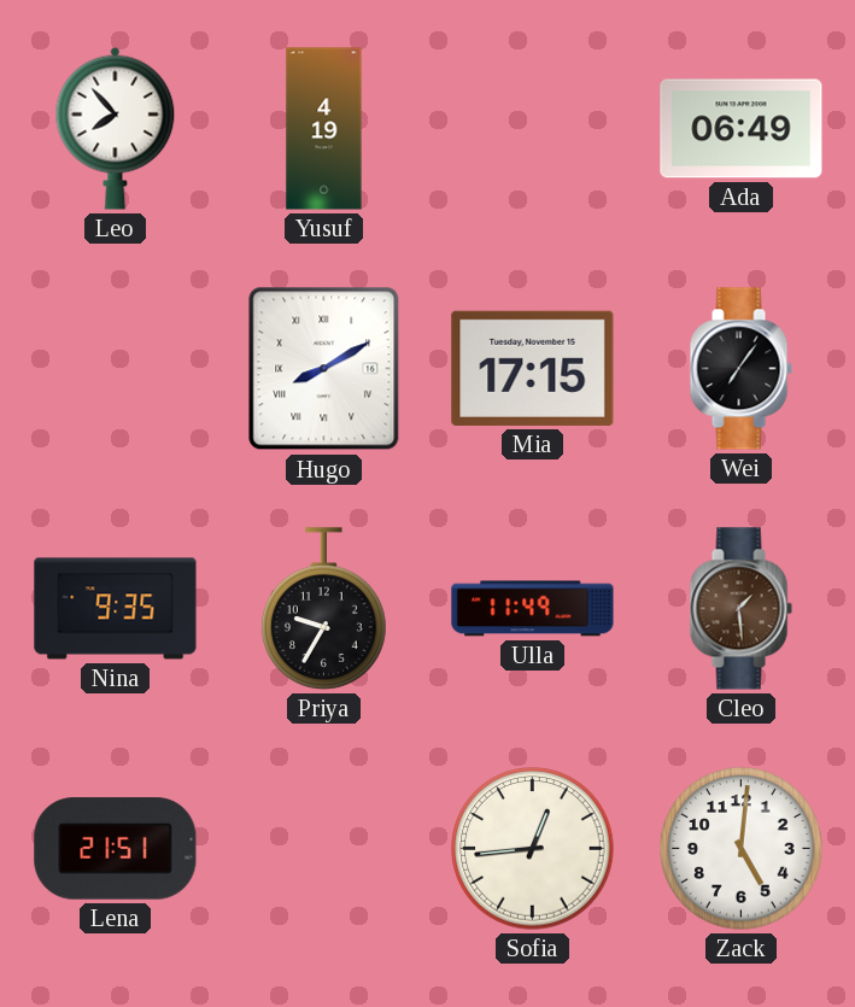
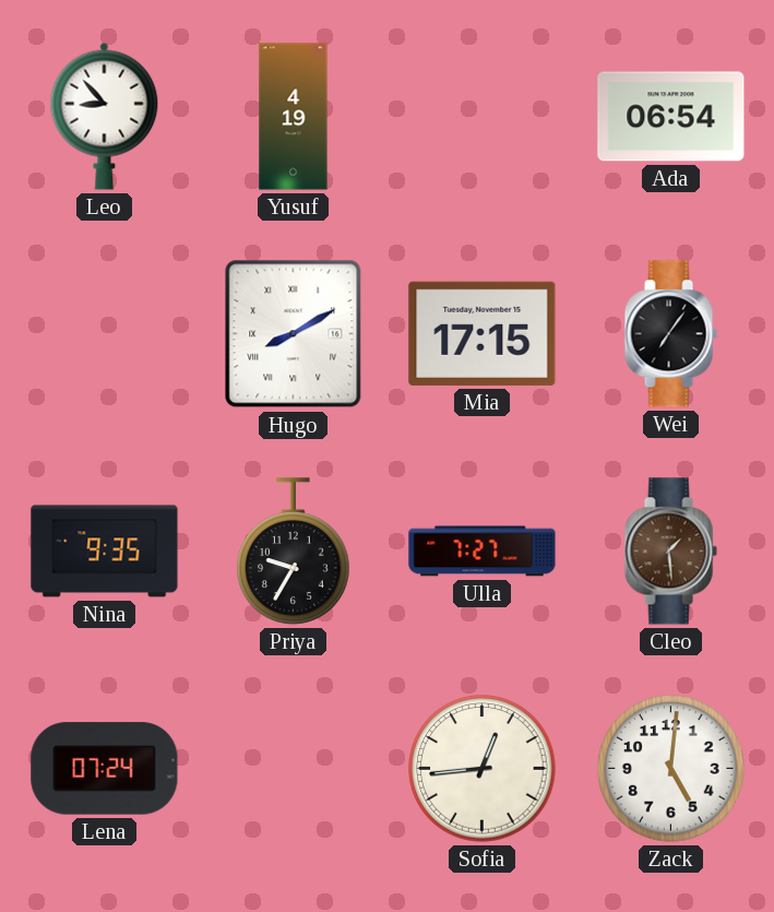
Leo: 7:53 -> 8:53
Ada: 06:49 -> 06:54
Ulla: 11:49 -> 7:27
Lena: 21:51 -> 07:24
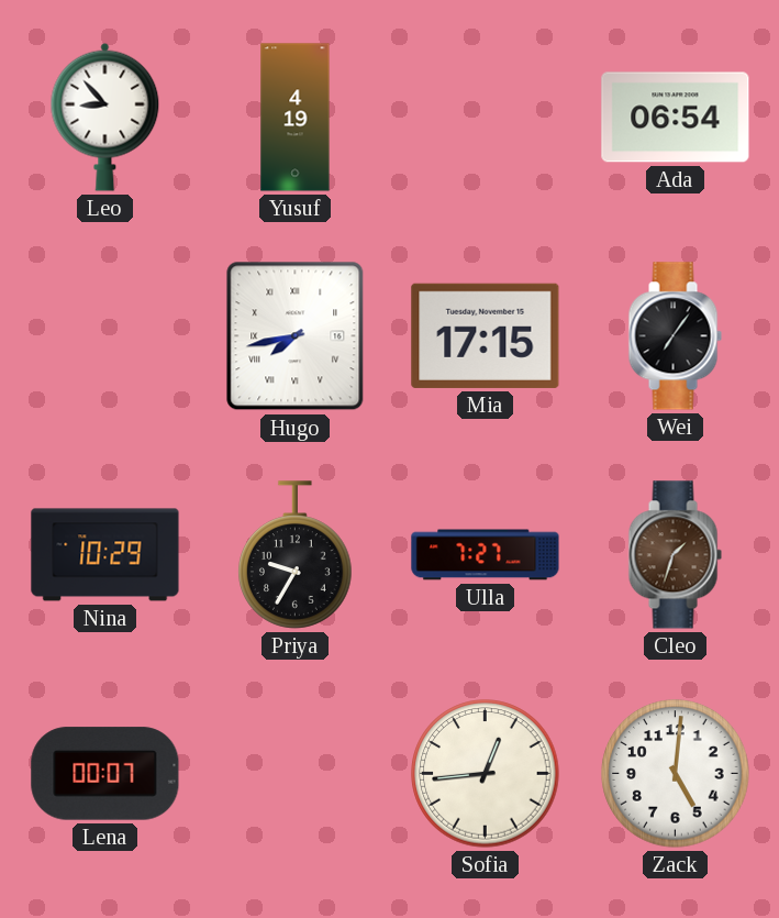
Hugo: 8:10 -> 7:43
Nina: 9:35 -> 10:29
Cleo: 1:29 -> 1:33
Lena: 07:24 -> 00:07
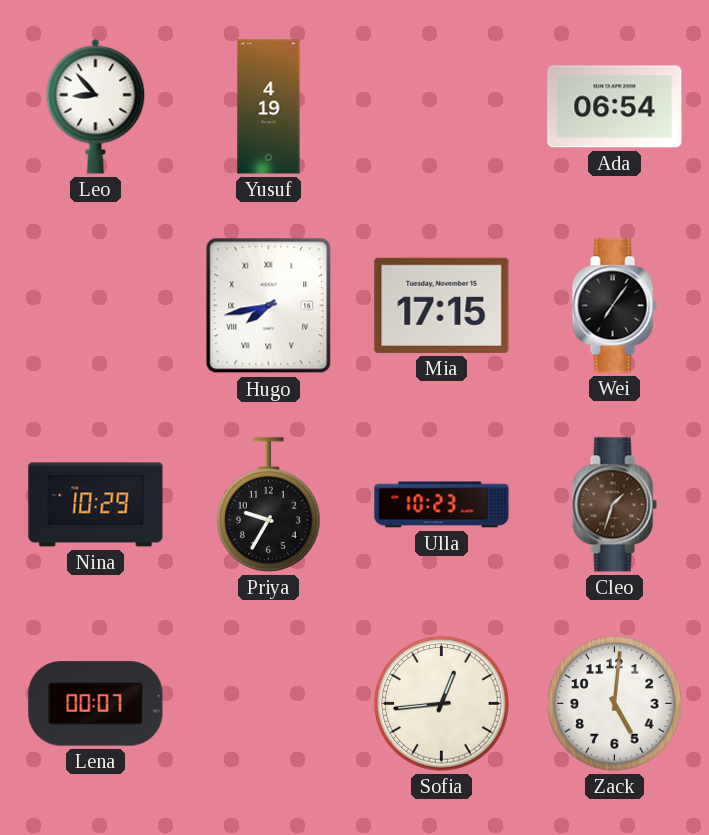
Ulla: 7:27 -> 10:23
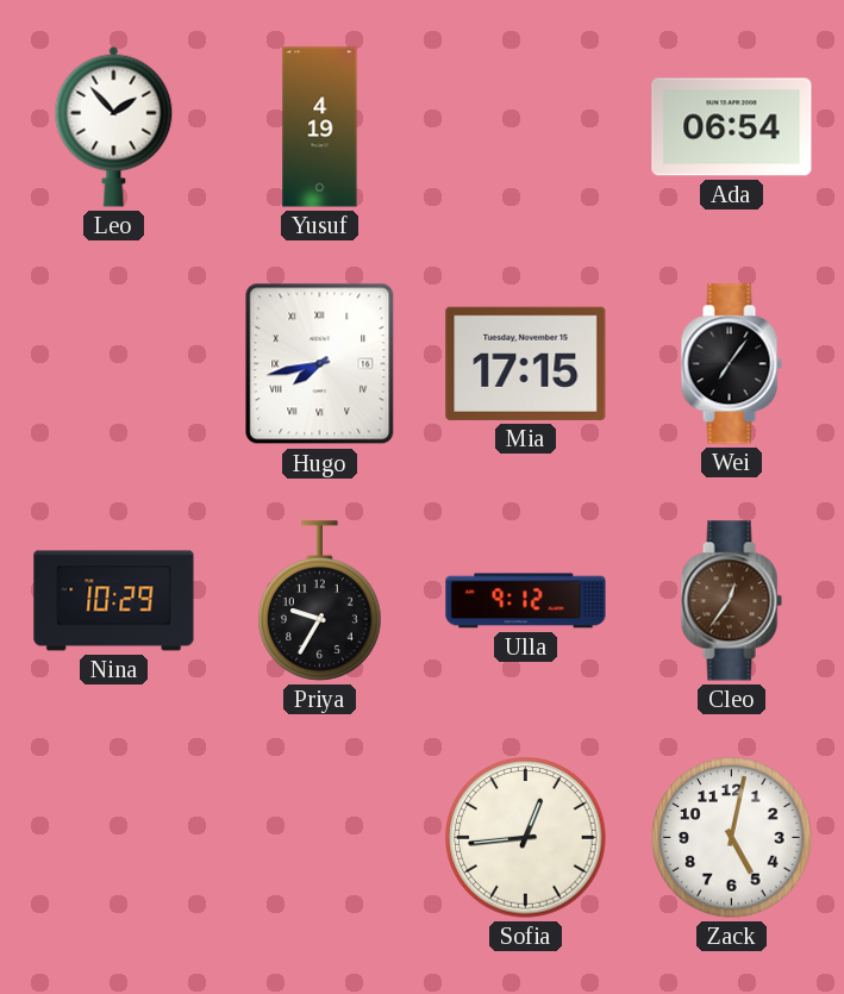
Leo: 8:53 -> 1:53
Ulla: 10:23 -> 9:12
Cleo: 1:33 -> 12:36
Lena: 00:07 -> none
Zack: 5:01 -> 5:02
